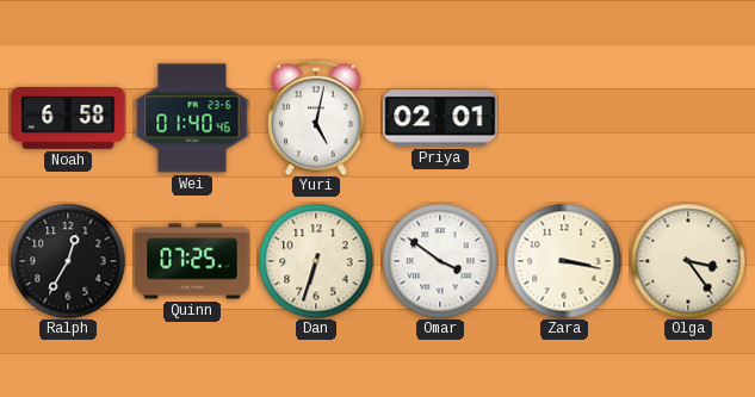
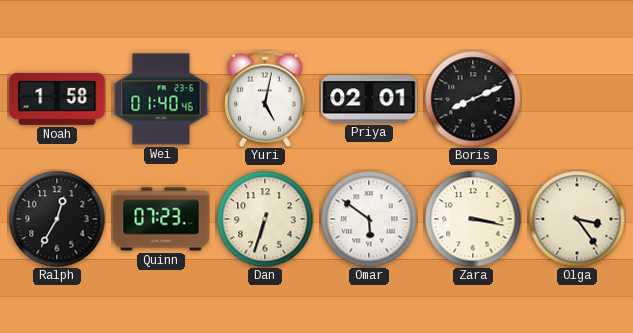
Noah: 6:58 -> 1:58
Boris: none -> 8:11
Quinn: 07:25 -> 07:23
Omar: 3:51 -> 5:51
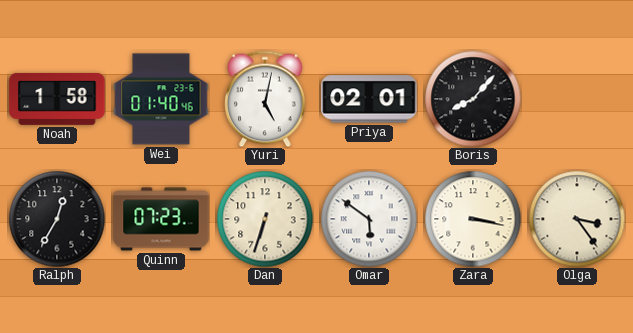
Boris: 8:11 -> 8:07
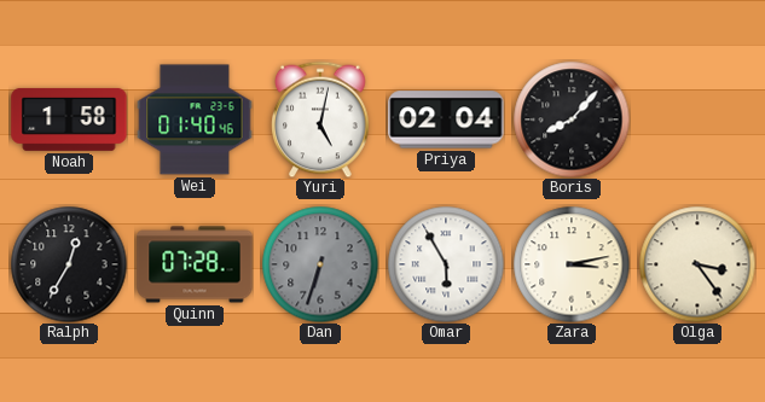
Priya: 02:01 -> 02:04
Quinn: 07:23 -> 07:28
Dan dial: cream -> grey
Omar: 5:51 -> 5:55
Zara: 3:17 -> 3:13
